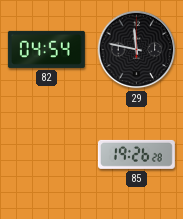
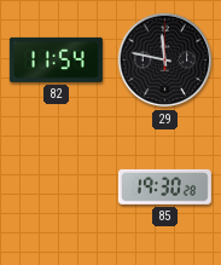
82: 04:54 -> 11:54
85: 19:26 -> 19:30
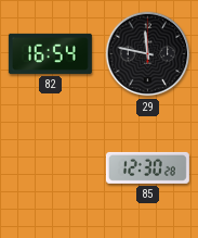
82: 11:54 -> 16:54
85: 19:30 -> 12:30
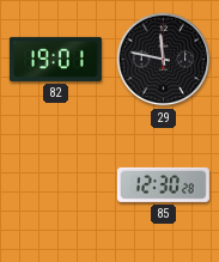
82: 16:54 -> 19:01
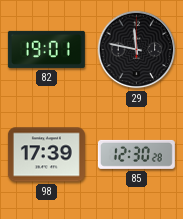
98: none -> 17:39
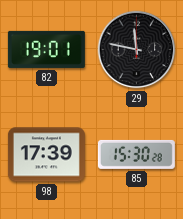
85: 12:30 -> 15:30
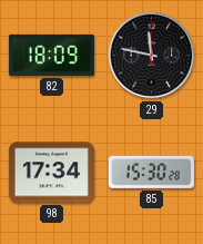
82: 19:01 -> 18:09
98: 17:39 -> 17:34
